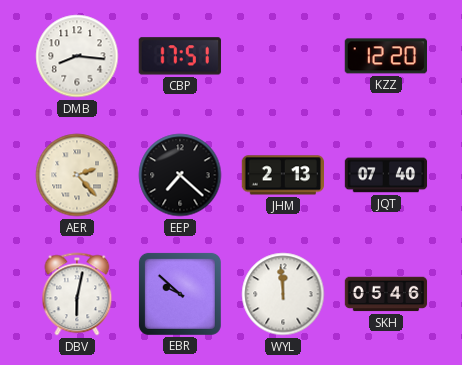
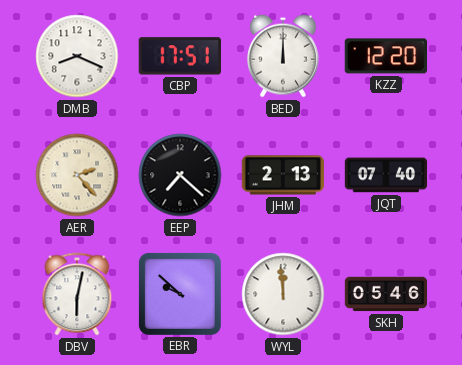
DMB: 8:16 -> 8:19
BED: none -> 12:00
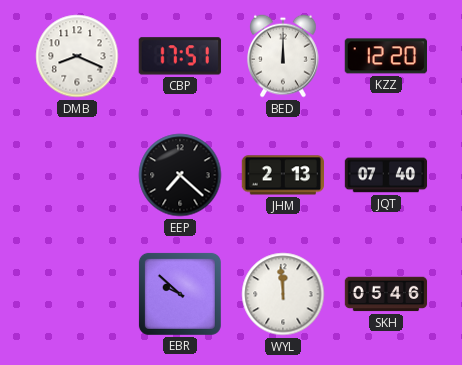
AER: 2:23 -> none
DBV: 6:02 -> none
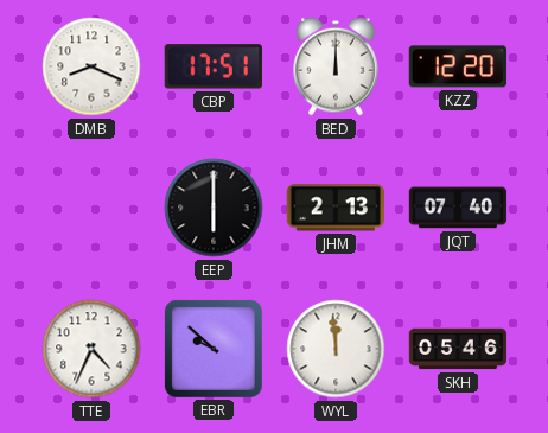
EEP: 7:22 -> 6:00
TTE: none -> 4:34
